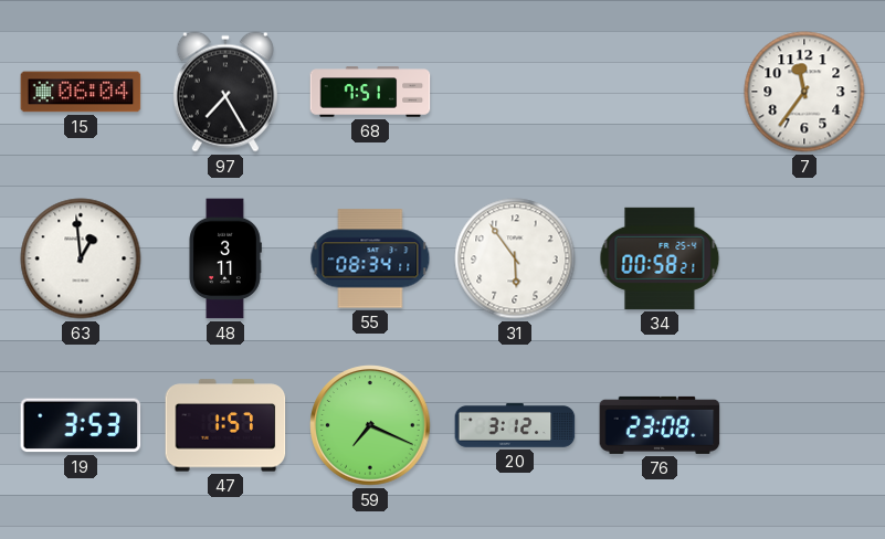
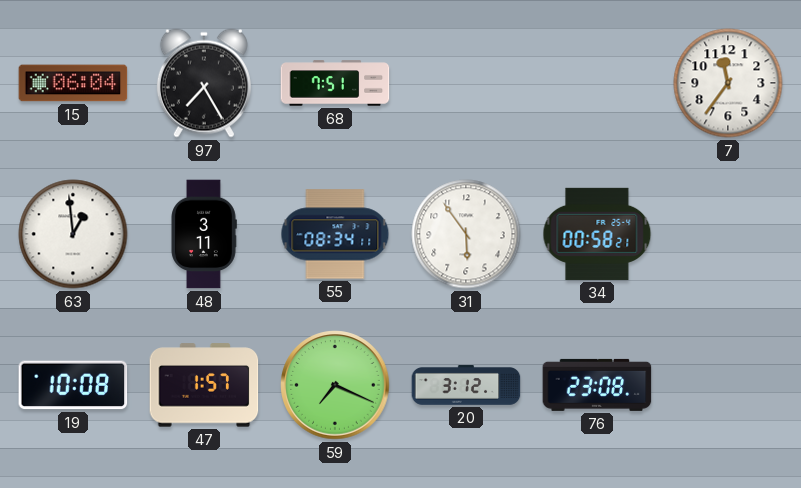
19: 3:53 -> 10:08
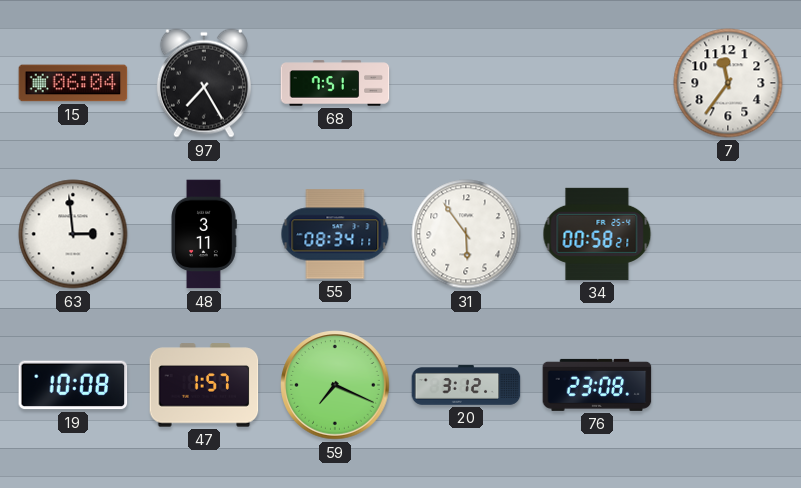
63: 12:59 -> 2:59
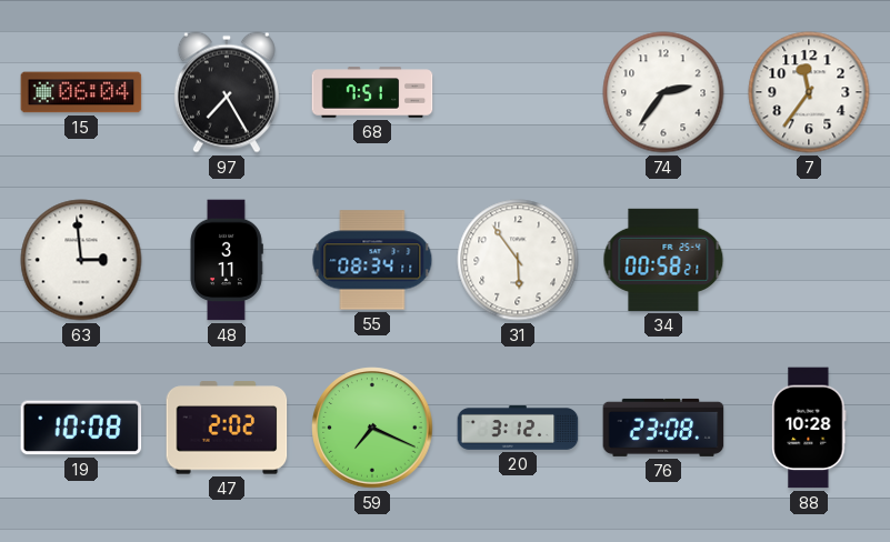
74: none -> 2:36
47: 1:57 -> 2:02
88: none -> 10:28
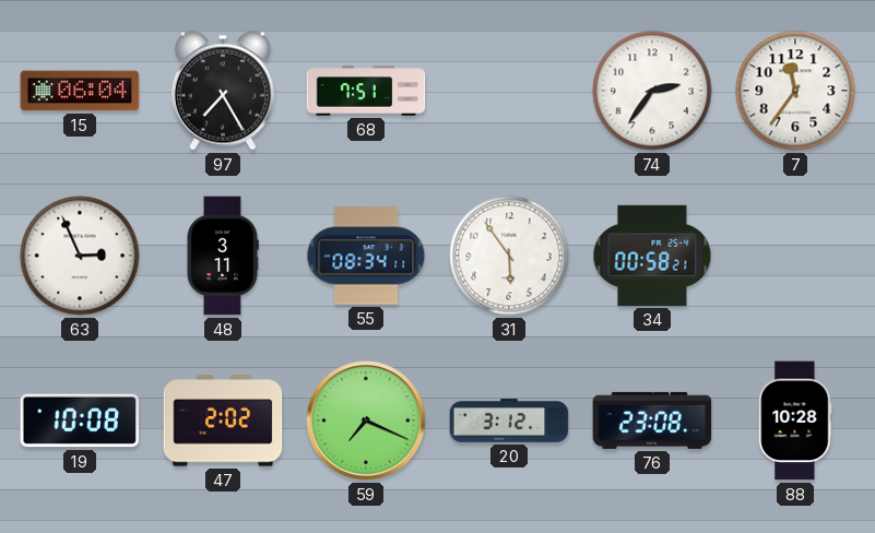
63: 2:59 -> 2:56
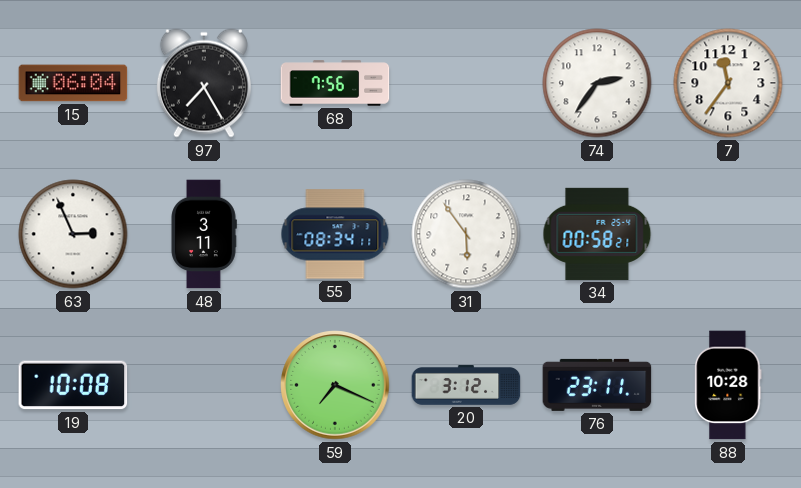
68: 7:51 -> 7:56
47: 2:02 -> none
76: 23:08 -> 23:11
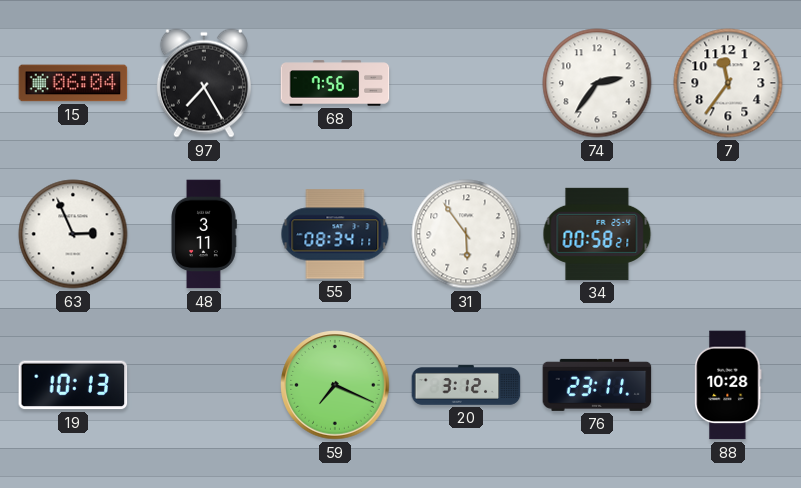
19: 10:08 -> 10:13
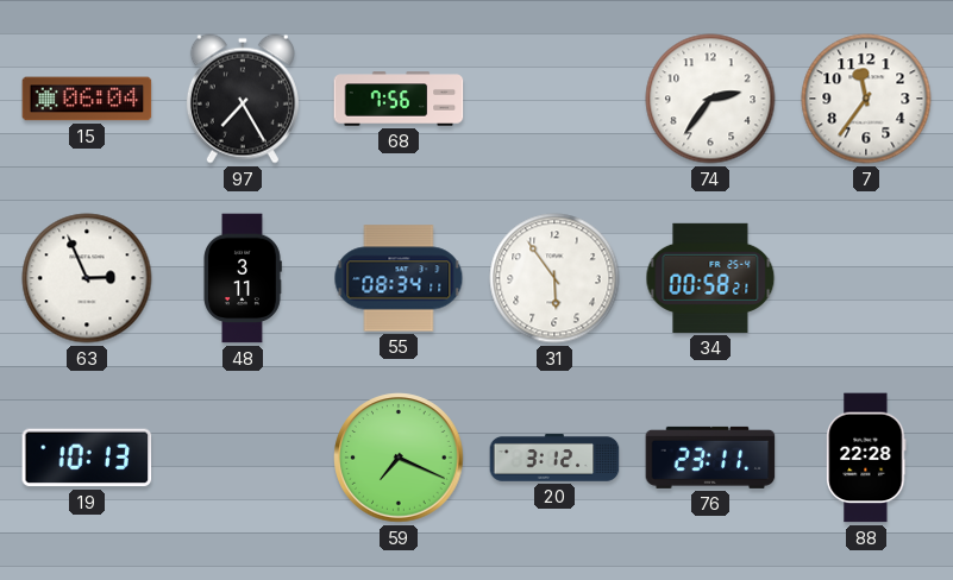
88: 10:28 -> 22:28
